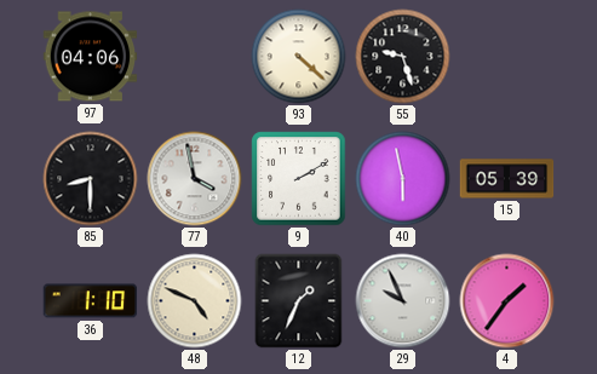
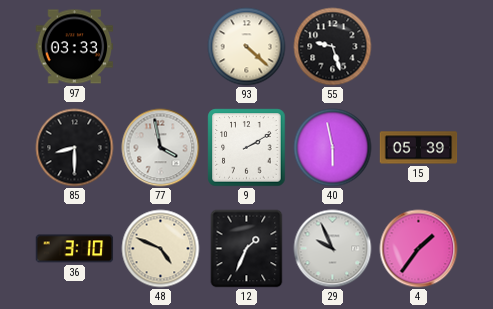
97: 04:06 -> 03:33
36: 1:10 -> 3:10
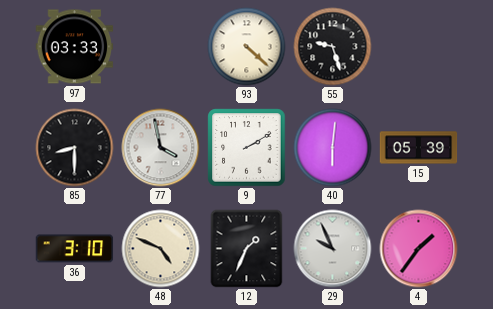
40: 5:58 -> 6:01
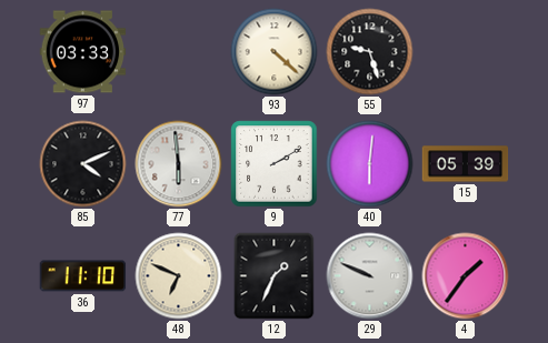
85: 8:30 -> 4:11
77: 3:58 -> 5:59
36: 3:10 -> 11:10
48: 4:49 -> 6:49
29: 9:56 -> 9:49
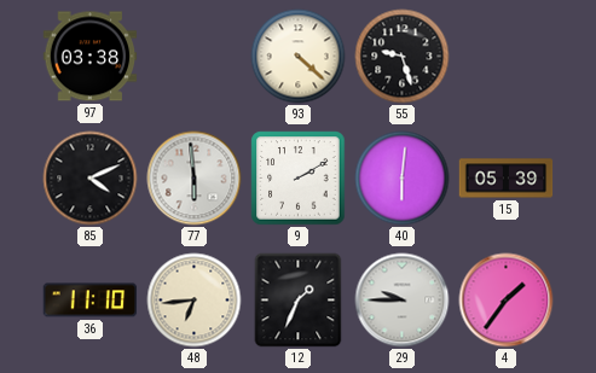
97: 03:33 -> 03:38
48: 6:49 -> 6:44
29: 9:49 -> 9:45
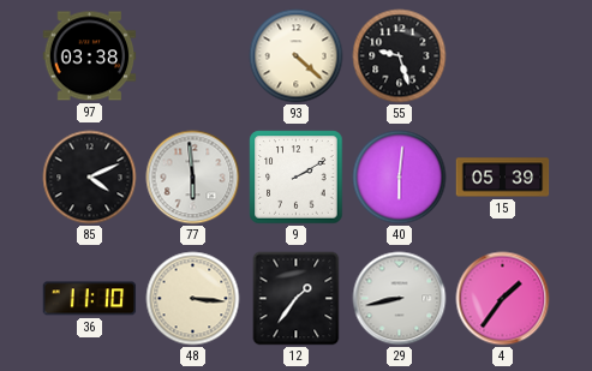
48: 6:44 -> 3:16
12: 1:34 -> 1:36
29: 9:45 -> 8:43
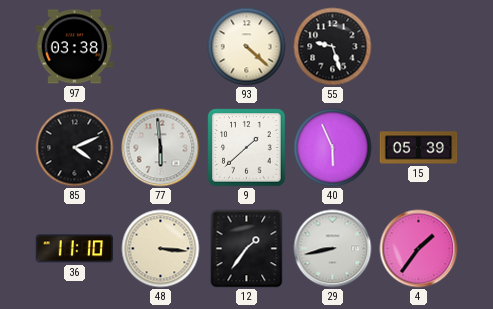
9: 2:10 -> 1:38
40: 6:01 -> 5:56
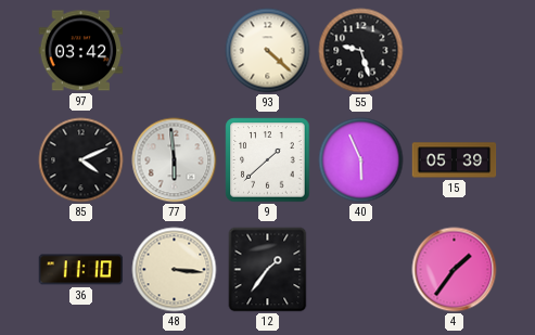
97: 03:38 -> 03:42
29: 8:43 -> none
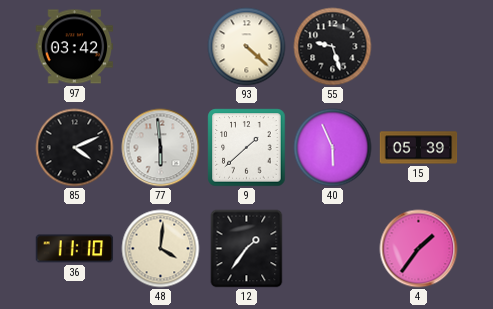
48: 3:16 -> 4:01
